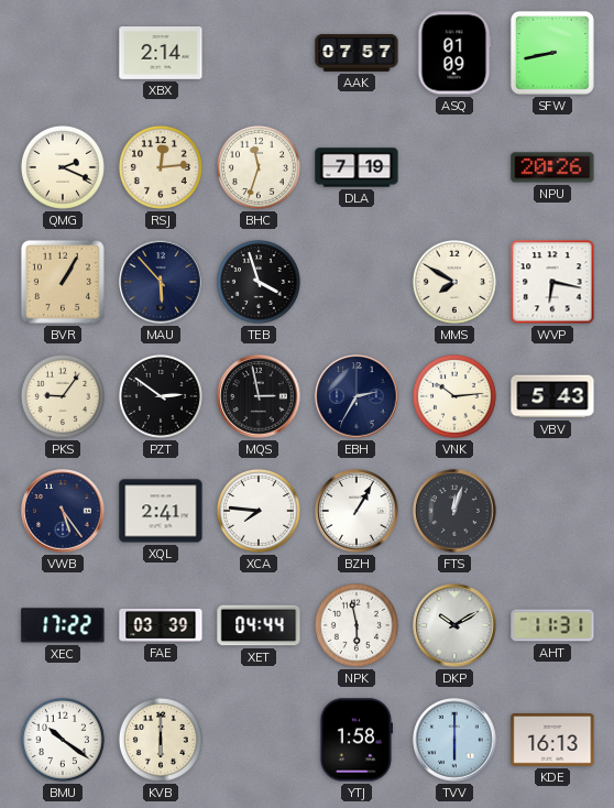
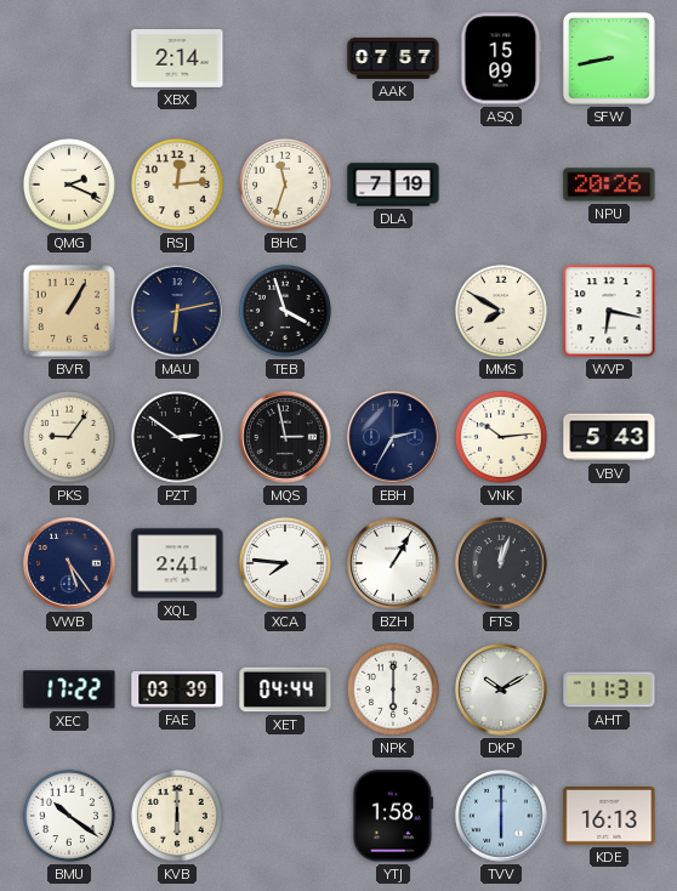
ASQ: 01:09 -> 15:09
MAU: 5:53 -> 6:13
NPK: 5:58 -> 6:00
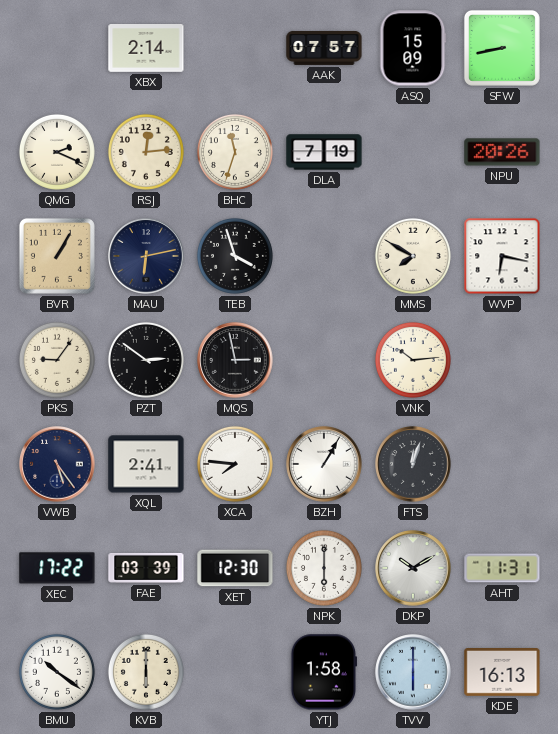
EBH: 2:35 -> none
VBV: 5:43 -> none
XET: 04:44 -> 12:30
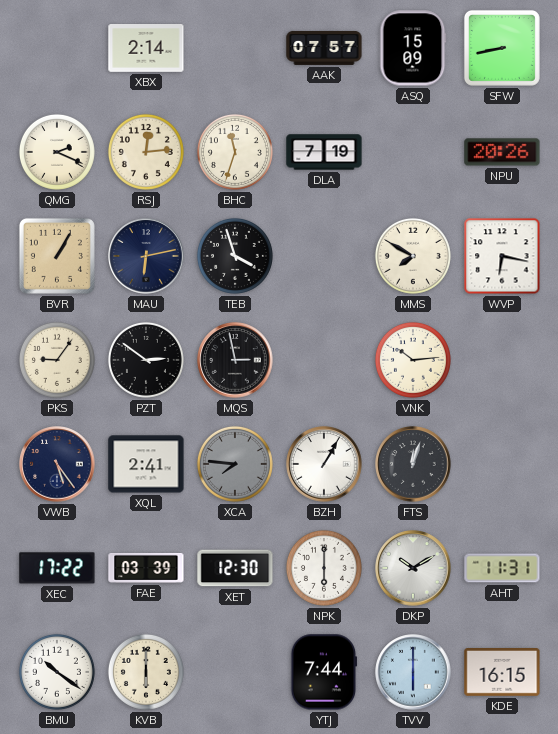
XCA dial: white -> grey
YTJ: 1:58 -> 7:44
KDE: 16:13 -> 16:15
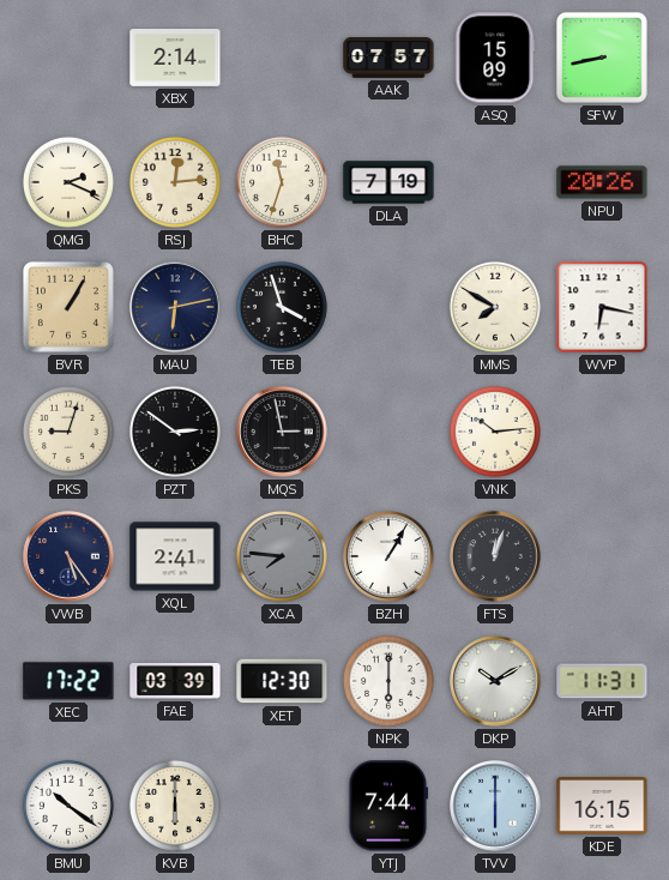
PKS: 9:06 -> 9:03
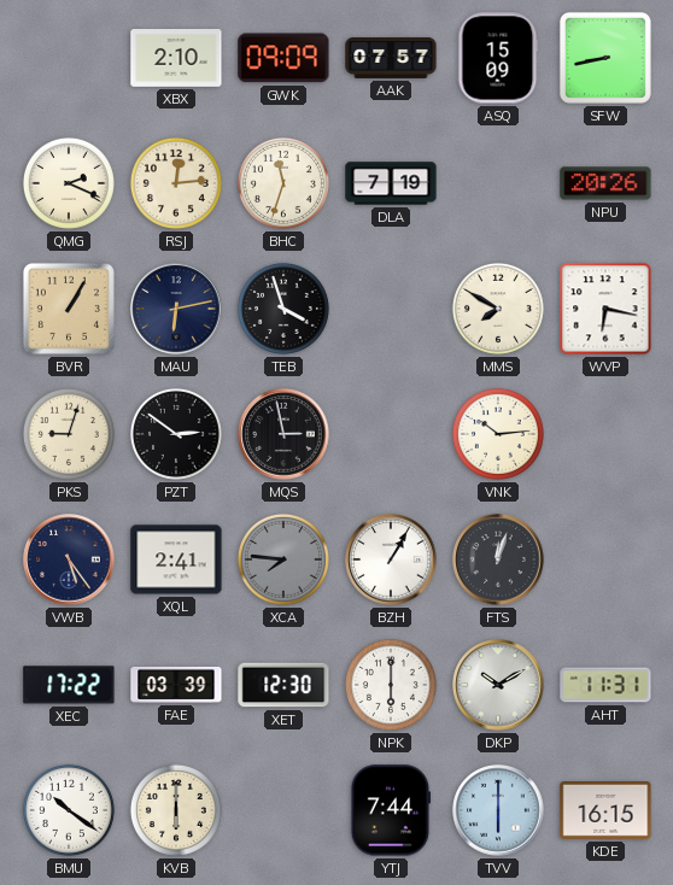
XBX: 2:14 -> 2:10
GWK: none -> 09:09
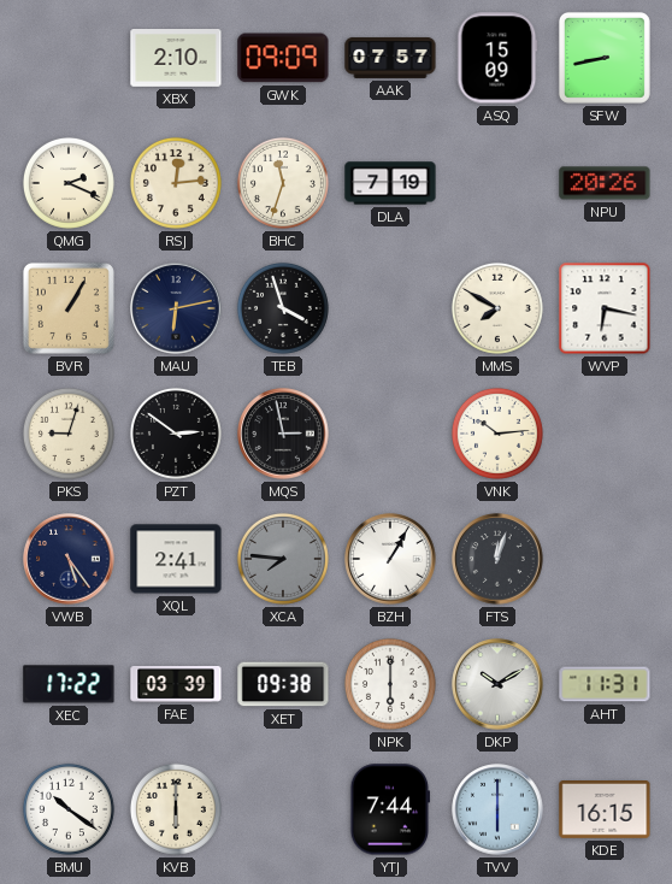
XET: 12:30 -> 09:38
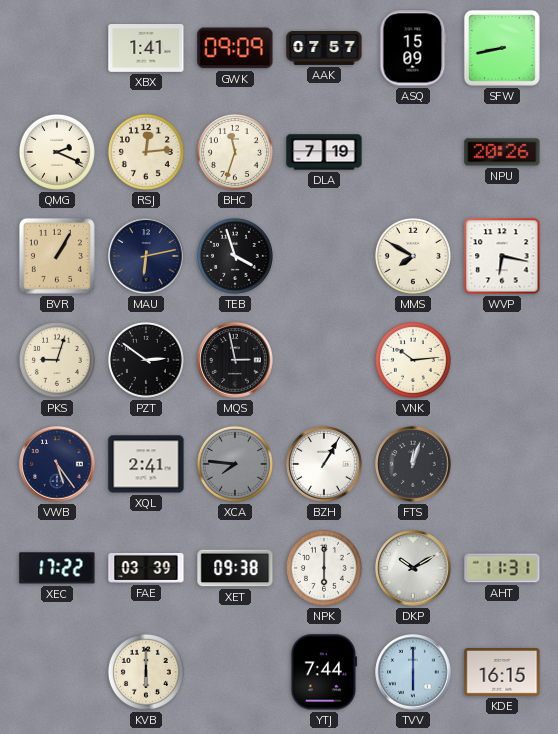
XBX: 2:10 -> 1:41
BMU: 10:21 -> none
